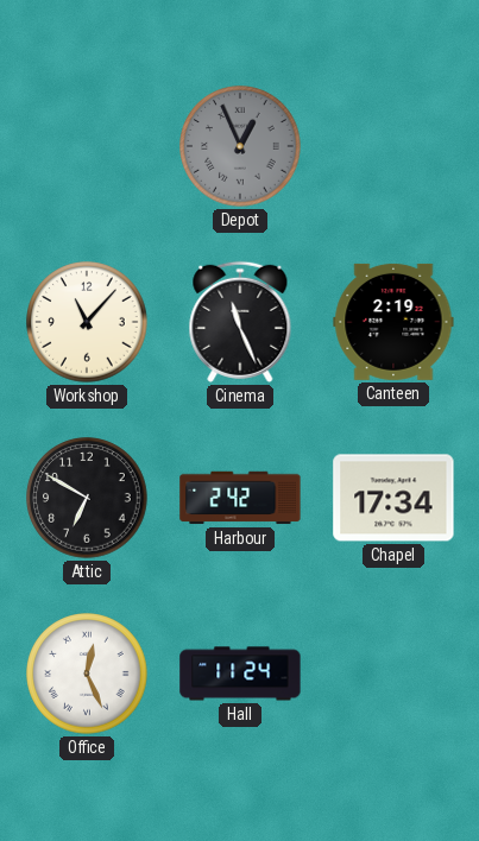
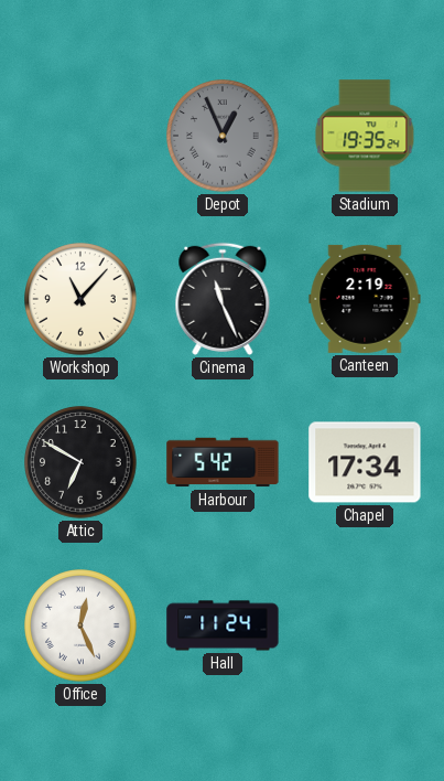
Stadium: none -> 19:35
Harbour: 2:42 -> 5:42
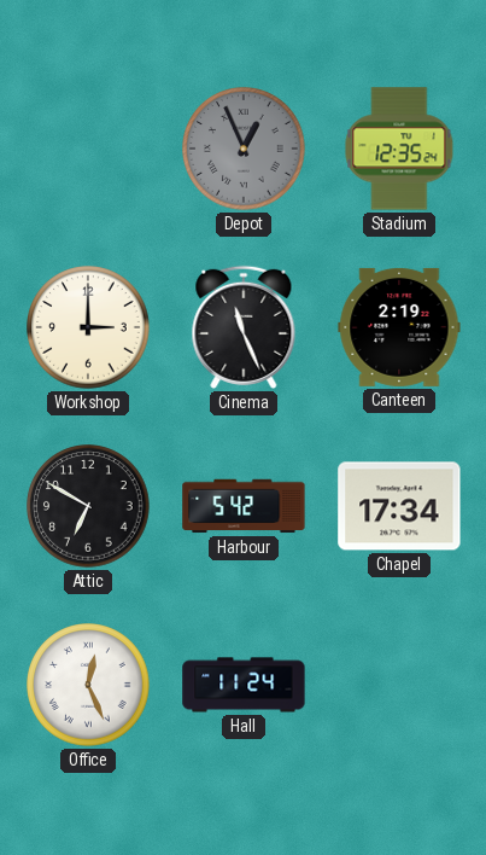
Stadium: 19:35 -> 12:35
Workshop: 11:07 -> 3:00
